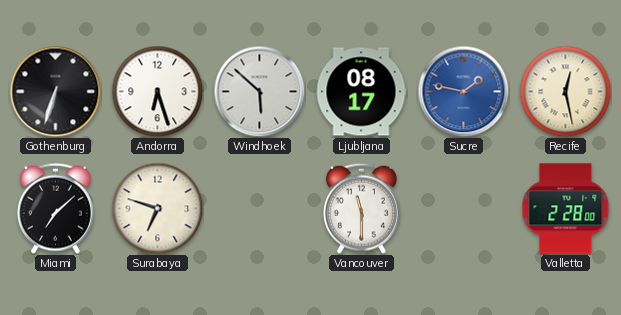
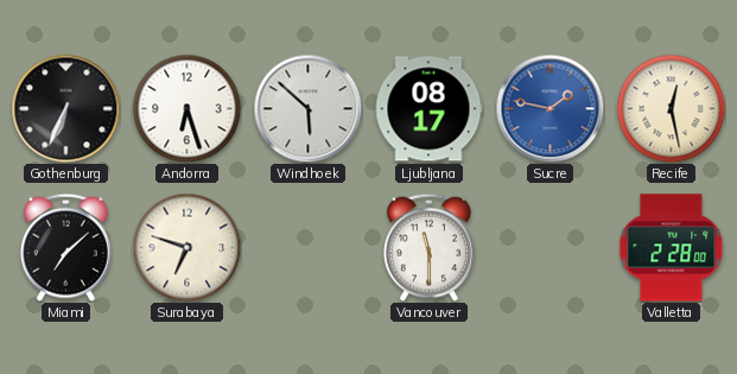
Gothenburg: 6:33 -> 6:34
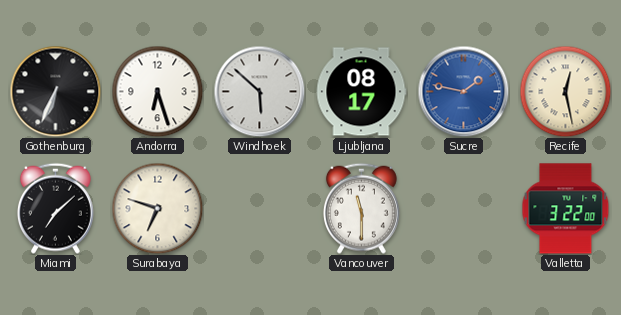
Valletta: 2:28 -> 3:22
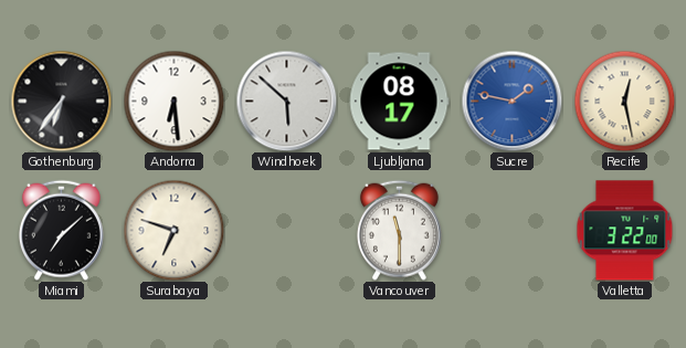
Gothenburg: 6:34 -> 6:36
Andorra: 6:27 -> 6:29
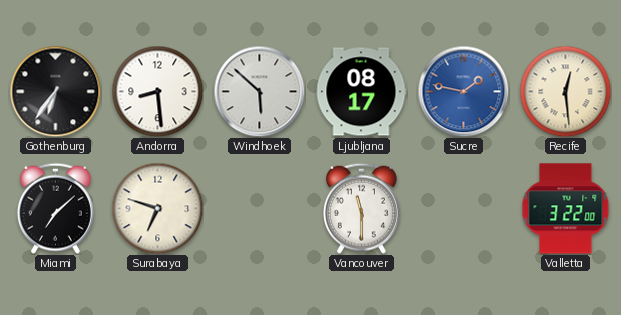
Andorra: 6:29 -> 8:29
Recife: 12:28 -> 12:29
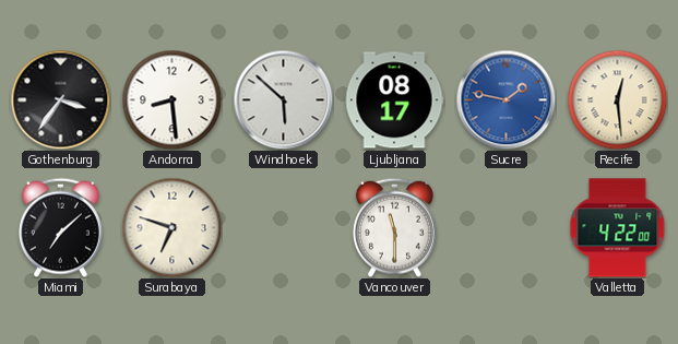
Gothenburg: 6:36 -> 3:36
Valletta: 3:22 -> 4:22
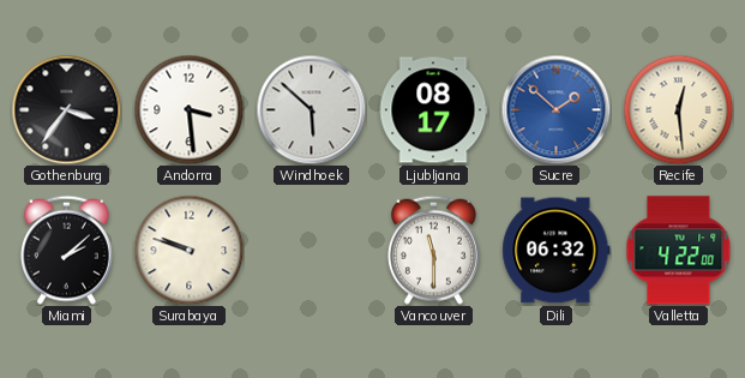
Andorra: 8:29 -> 3:29
Sucre: 1:47 -> 1:52
Miami: 7:08 -> 2:08
Surabaya: 6:48 -> 9:48
Dili: none -> 06:32
